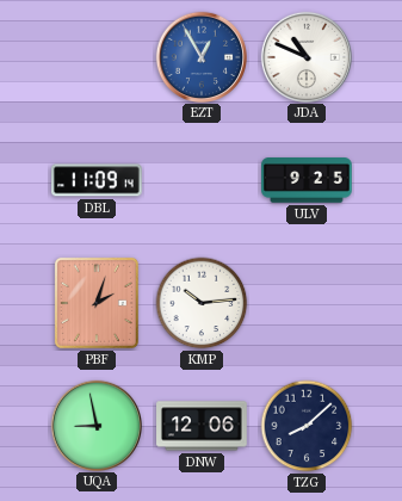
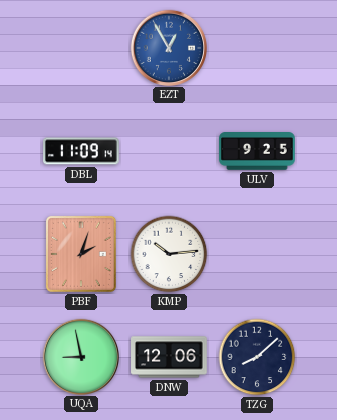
JDA: 10:49 -> none
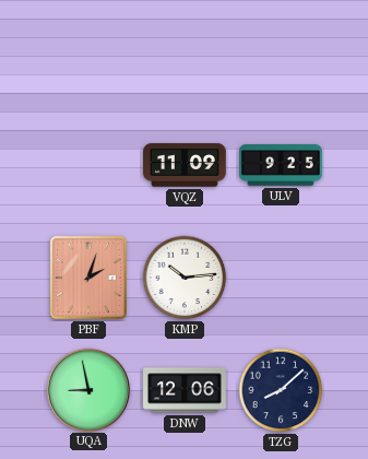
EZT: 12:55 -> none
DBL: 11:09 -> none
VQZ: none -> 11:09
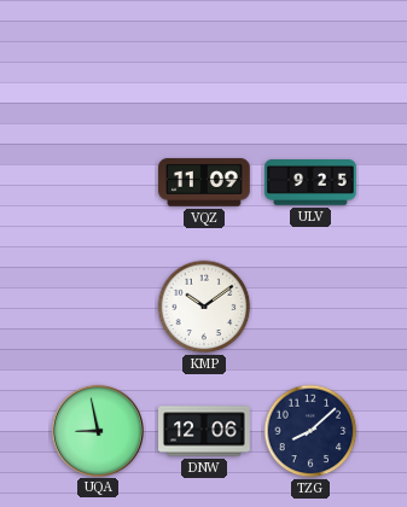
PBF: 2:03 -> none
KMP: 10:14 -> 10:09
